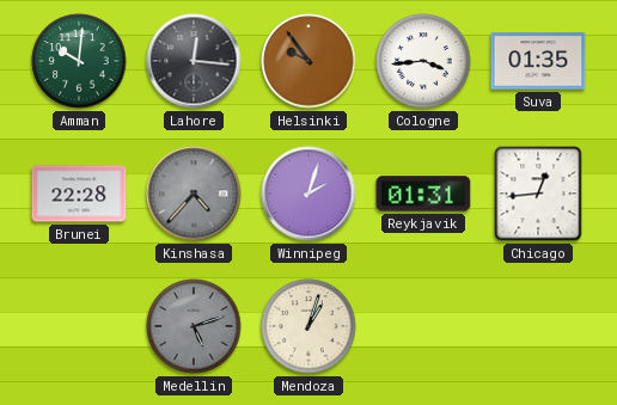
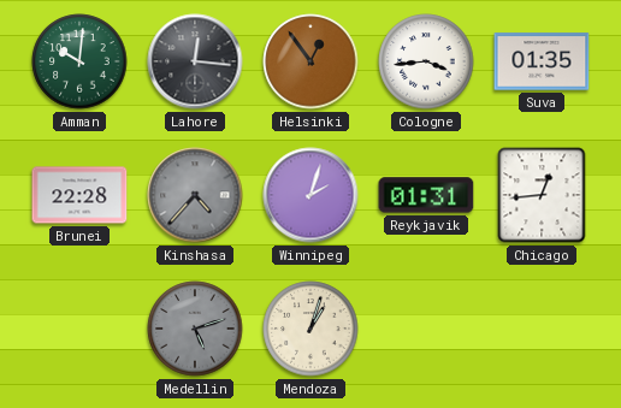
Helsinki: 9:54 -> 12:54
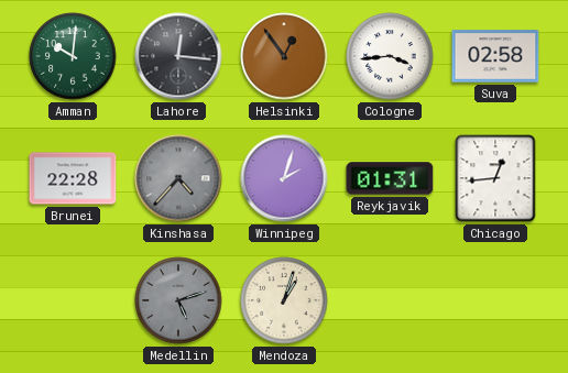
Suva: 01:35 -> 02:58
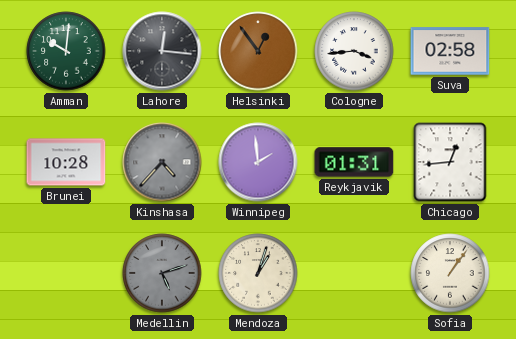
Brunei: 22:28 -> 10:28
Winnipeg: 2:03 -> 1:59
Sofia: none -> 1:06
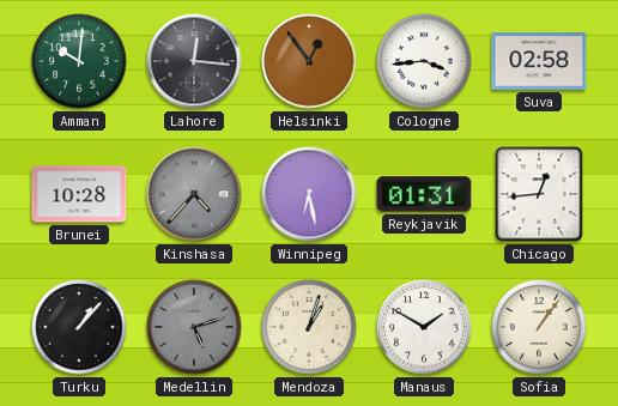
Winnipeg: 1:59 -> 6:28
Turku: none -> 1:07
Manaus: none -> 1:50
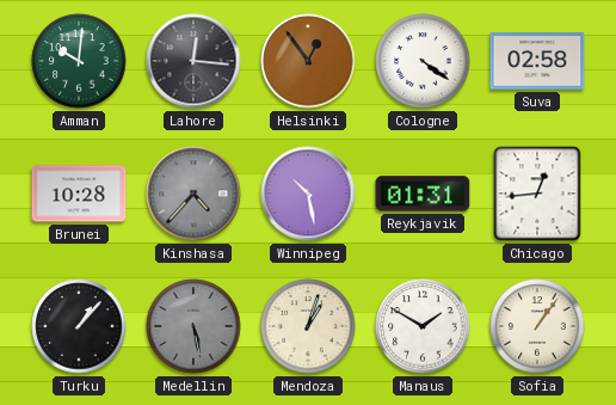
Cologne: 3:44 -> 4:21
Winnipeg: 6:28 -> 10:28
Medellin: 5:12 -> 5:28
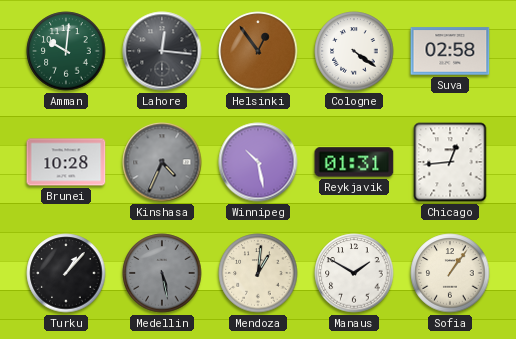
Kinshasa: 4:37 -> 4:34
Mendoza: 1:03 -> 1:01
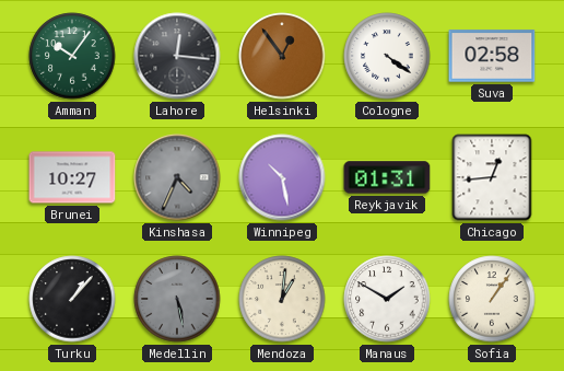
Amman: 10:01 -> 10:06
Brunei: 10:28 -> 10:27
